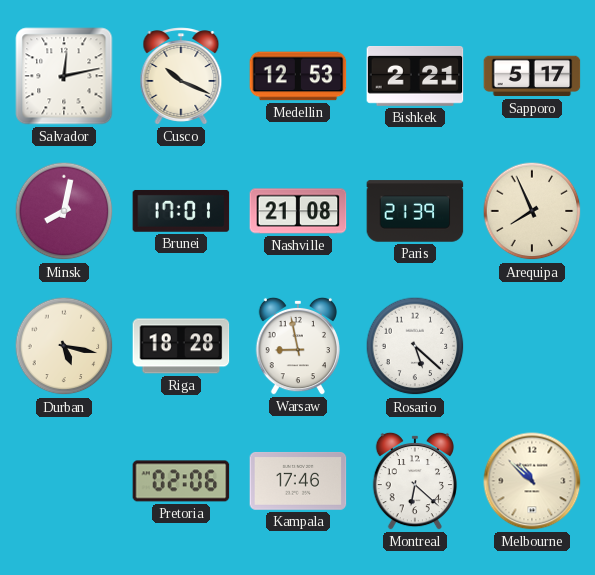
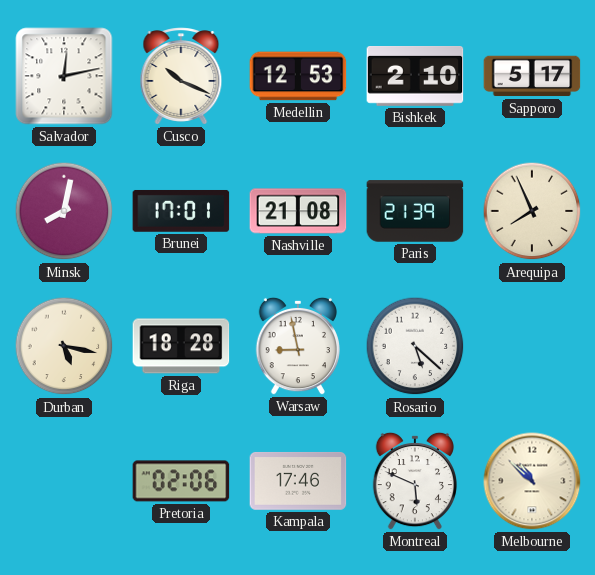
Bishkek: 2:21 -> 2:10
Montreal: 6:22 -> 5:49
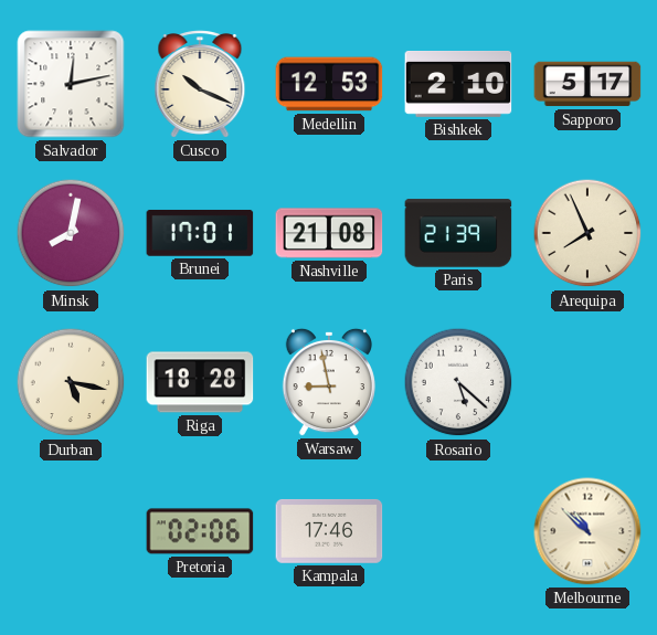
Montreal: 5:49 -> none
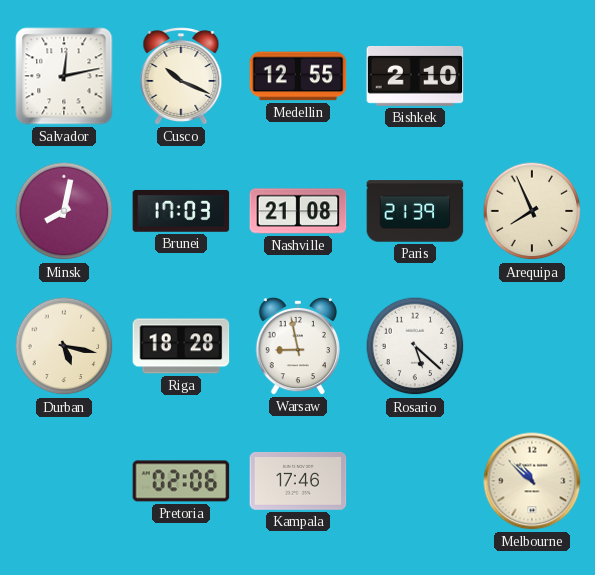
Medellin: 12:53 -> 12:55
Sapporo: 5:17 -> none
Brunei: 17:01 -> 17:03
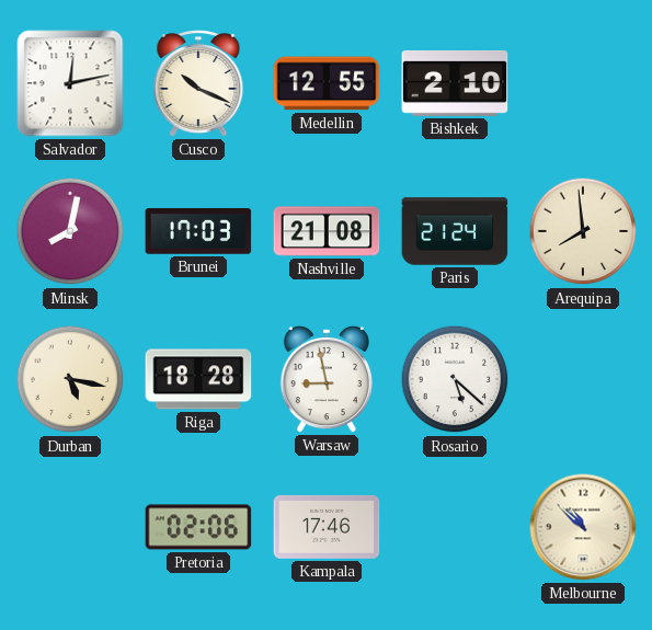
Paris: 21:39 -> 21:24
Arequipa: 7:56 -> 7:59
